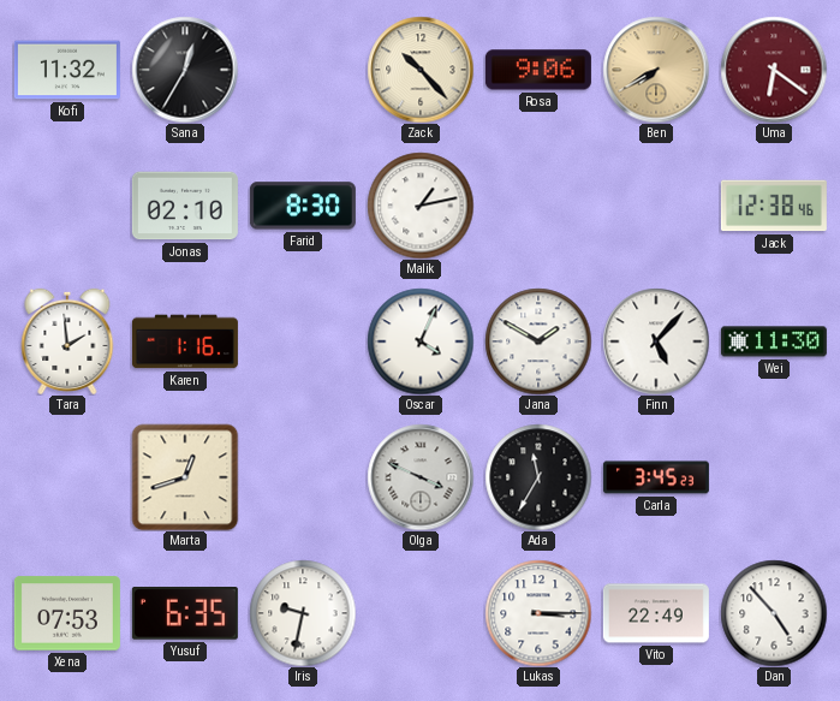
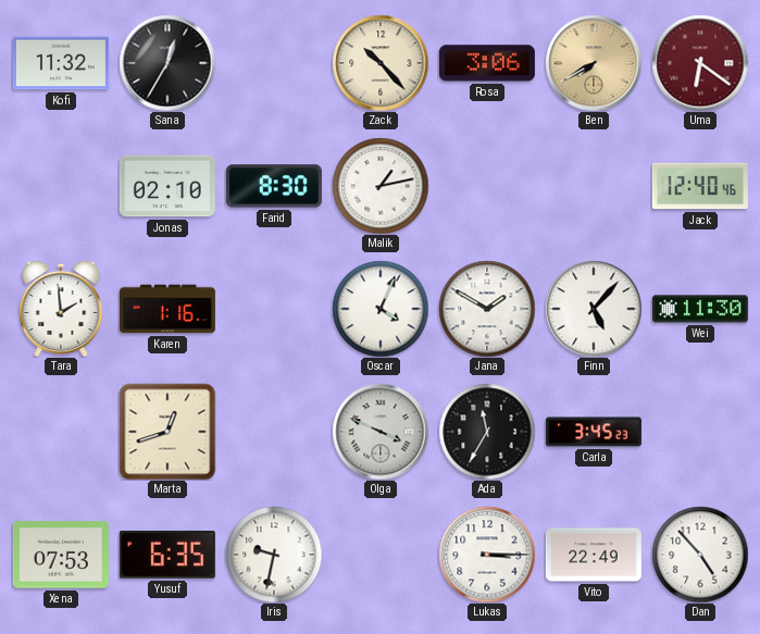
Rosa: 9:06 -> 3:06
Jack: 12:38 -> 12:40
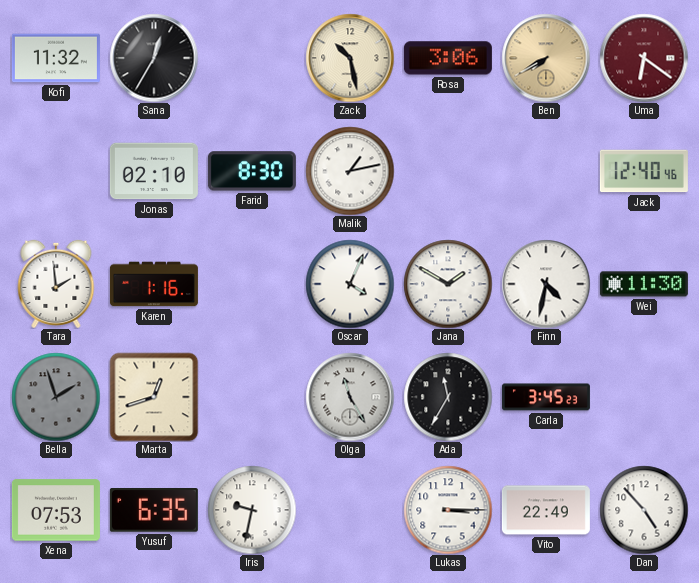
Zack: 10:23 -> 10:28
Finn: 5:07 -> 4:32
Bella: none -> 1:57
Olga: 3:49 -> 11:25
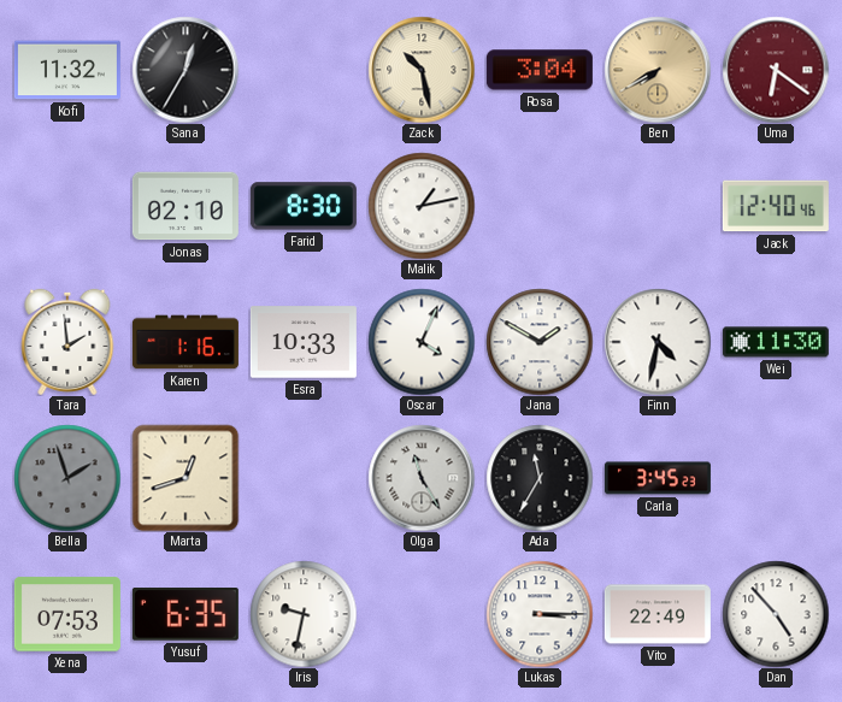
Rosa: 3:06 -> 3:04
Esra: none -> 10:33
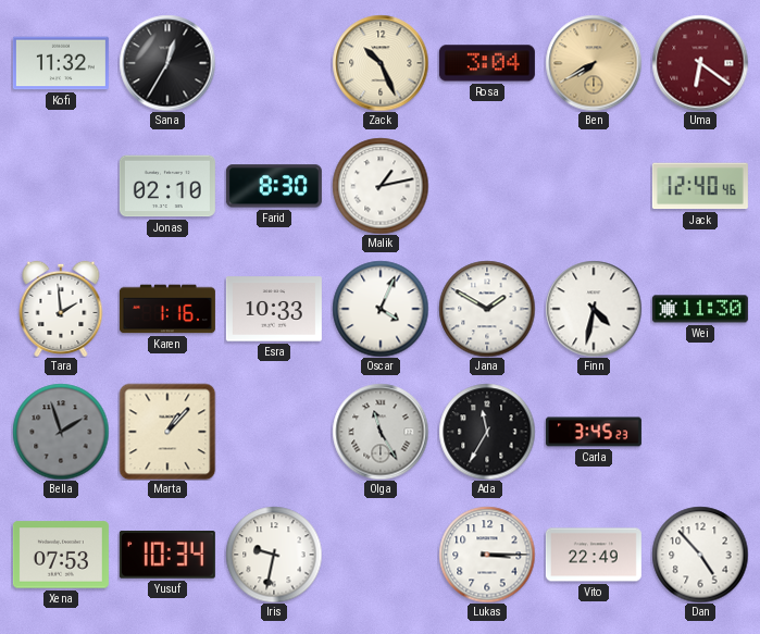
Zack: 10:28 -> 10:26
Marta: 12:42 -> 1:07
Yusuf: 6:35 -> 10:34
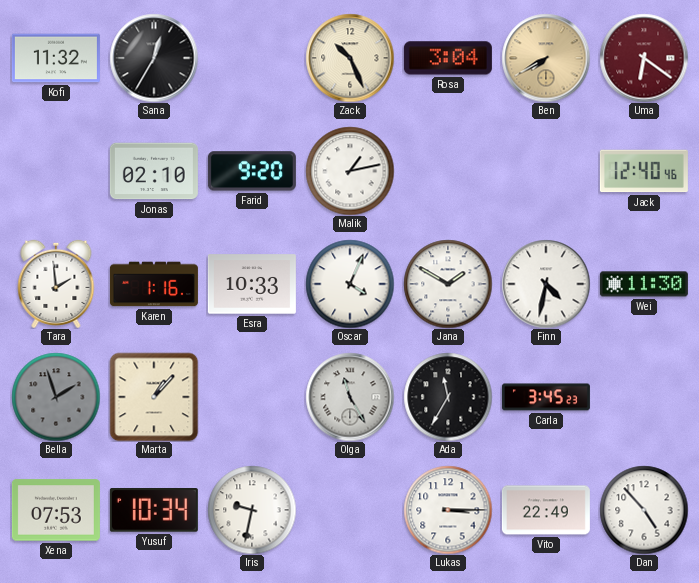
Farid: 8:30 -> 9:20
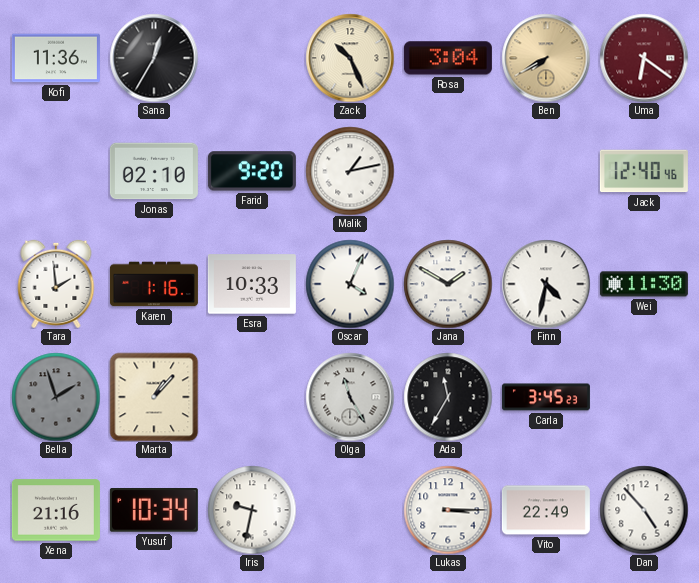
Kofi: 11:32 -> 11:36
Xena: 07:53 -> 21:16
